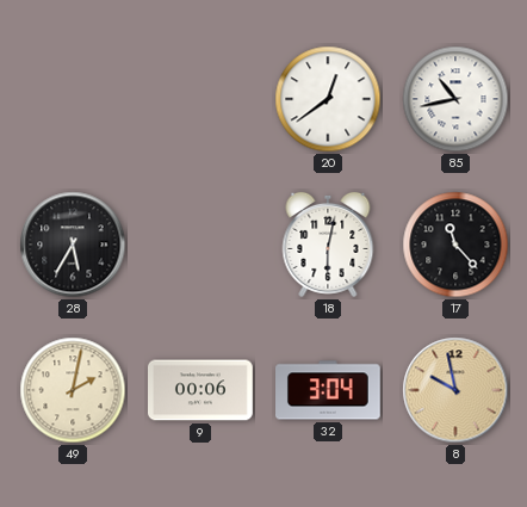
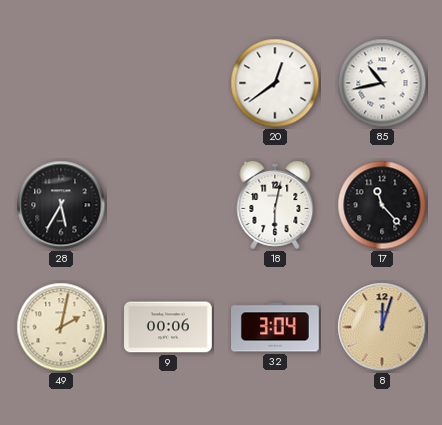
8: 9:58 -> 12:03
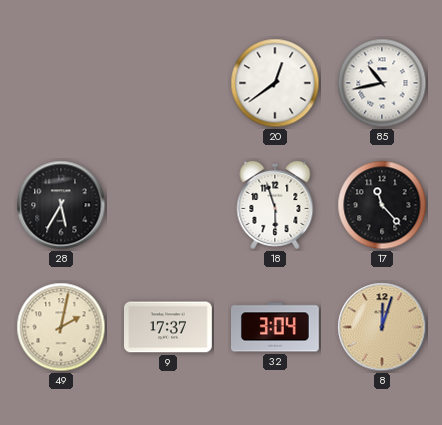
18: 6:02 -> 5:57
9: 00:06 -> 17:37
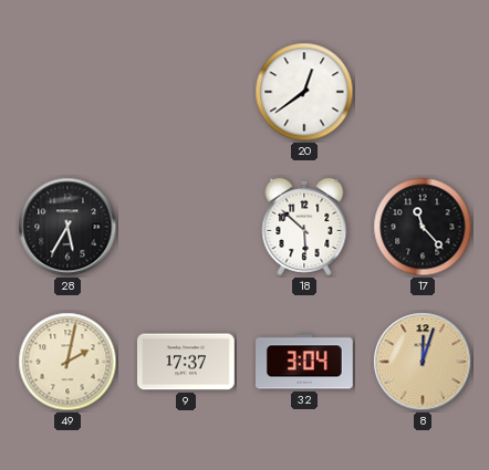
85: 10:43 -> none
18: 5:57 -> 5:52
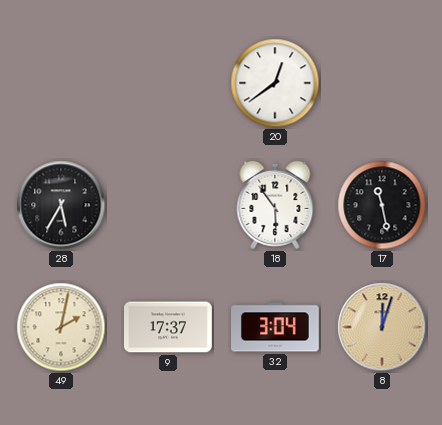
18: 5:52 -> 5:54
17: 11:23 -> 11:28
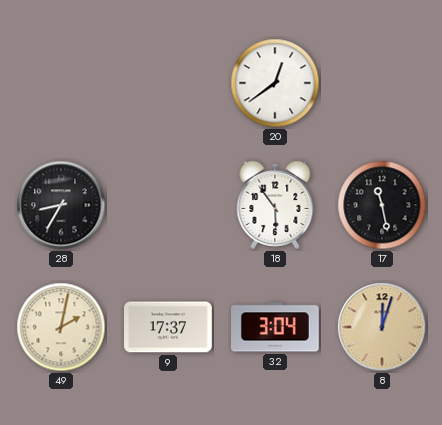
28: 5:35 -> 8:35
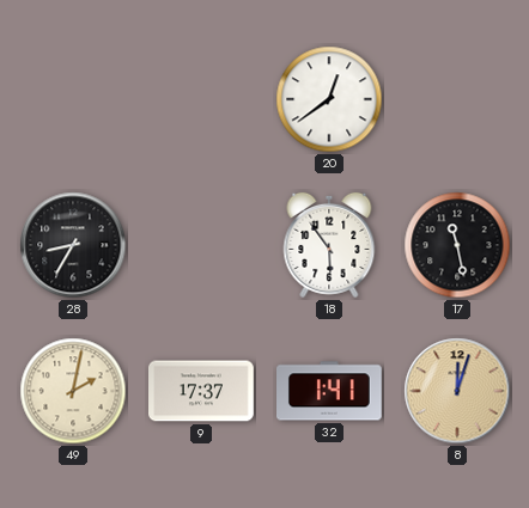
32: 3:04 -> 1:41
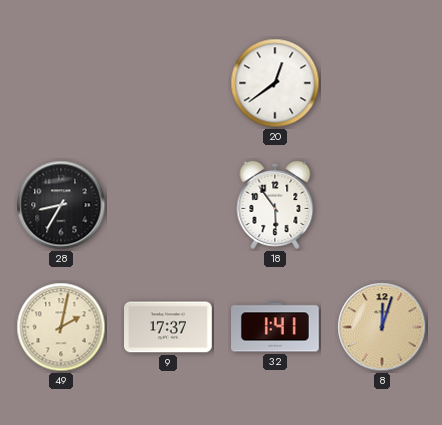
17: 11:28 -> none
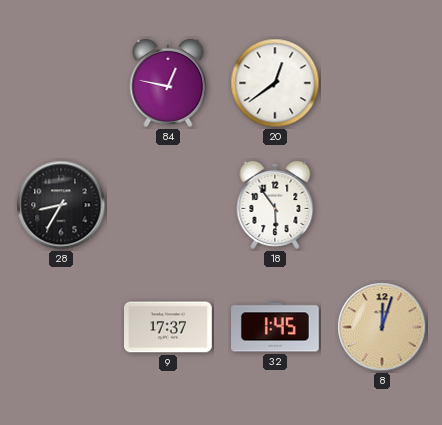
84: none -> 12:47
49: 2:02 -> none
32: 1:41 -> 1:45
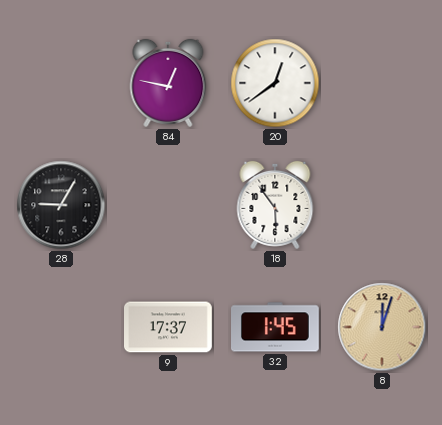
28: 8:35 -> 9:05
